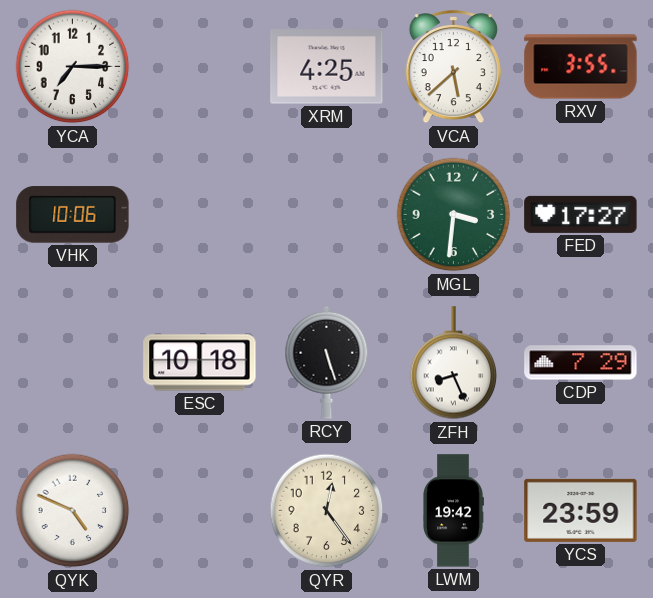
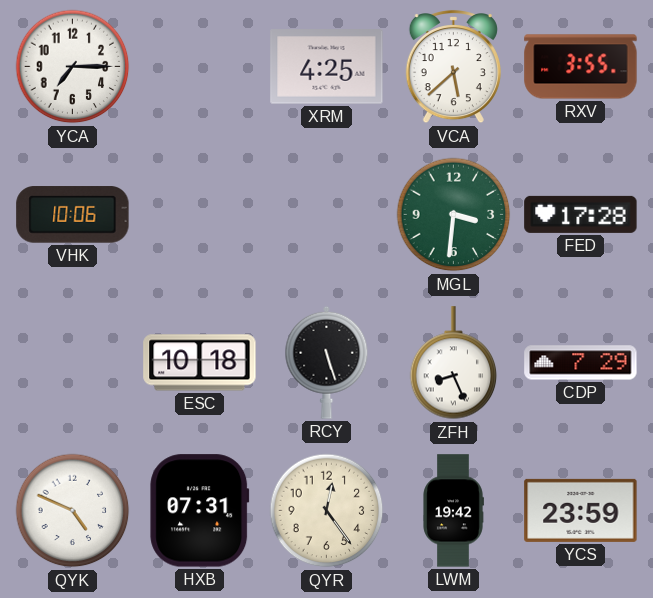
FED: 17:27 -> 17:28
HXB: none -> 07:31
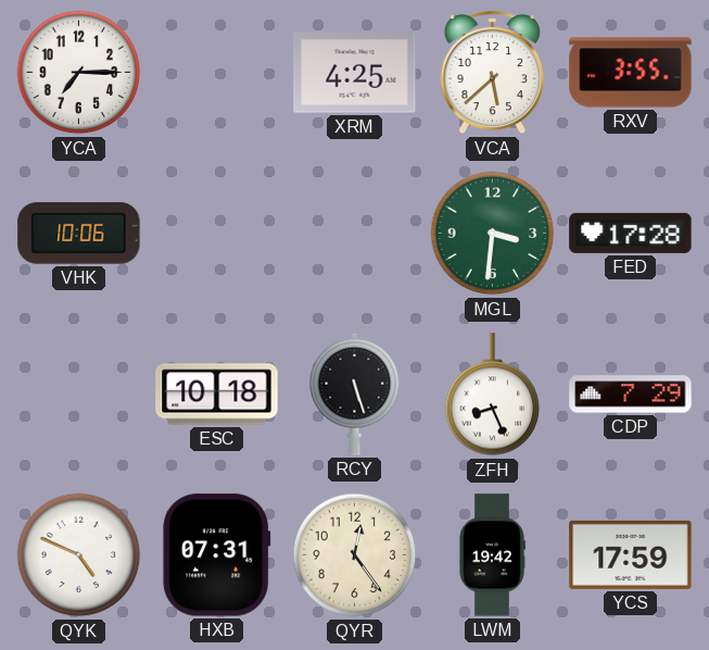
YCS: 23:59 -> 17:59
